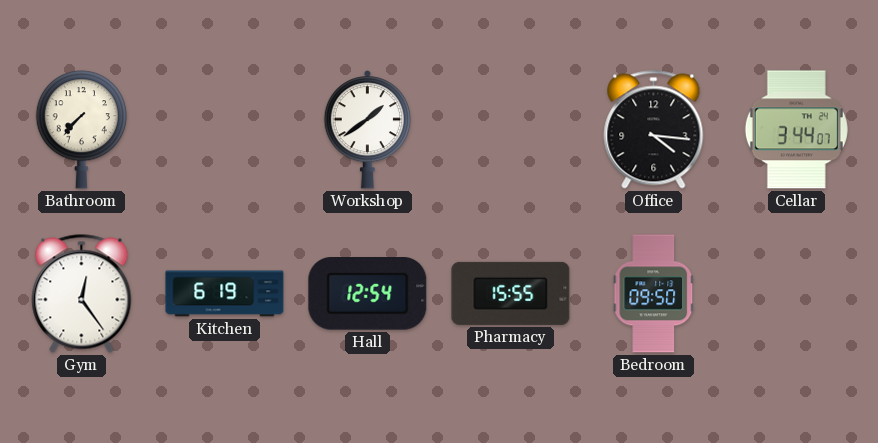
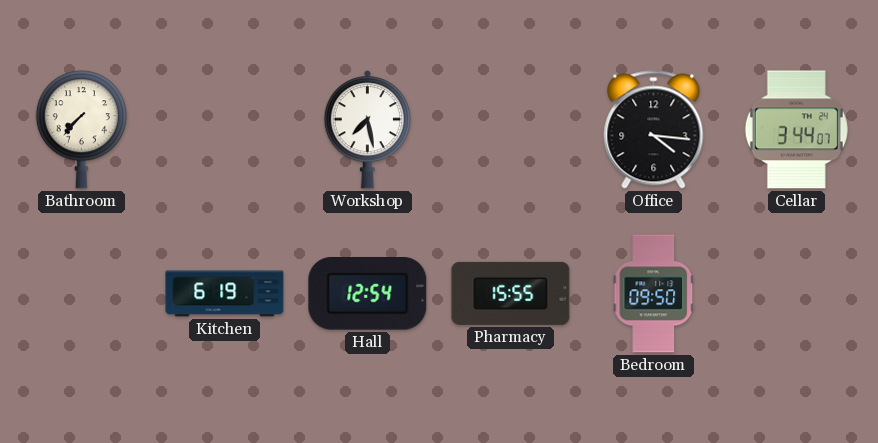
Workshop: 1:39 -> 7:28
Gym: 12:24 -> none
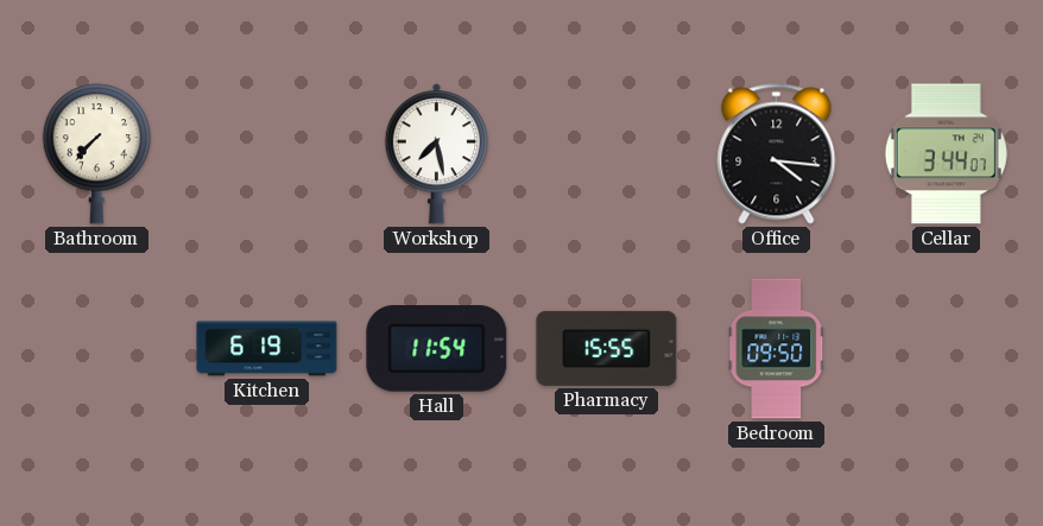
Hall: 12:54 -> 11:54
